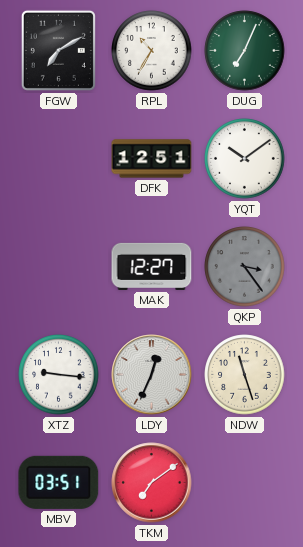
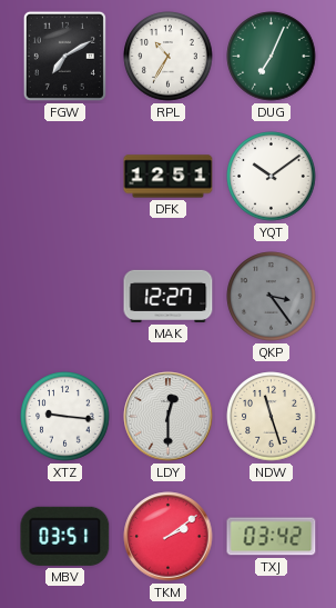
LDY: 12:34 -> 12:30
TKM: 7:09 -> 2:09
TXJ: none -> 03:42
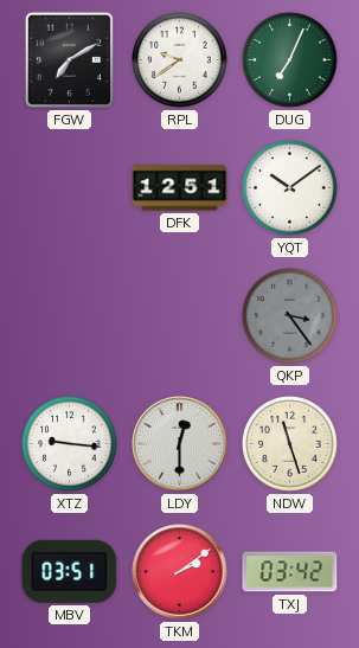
RPL: 10:35 -> 9:39
MAK: 12:27 -> none
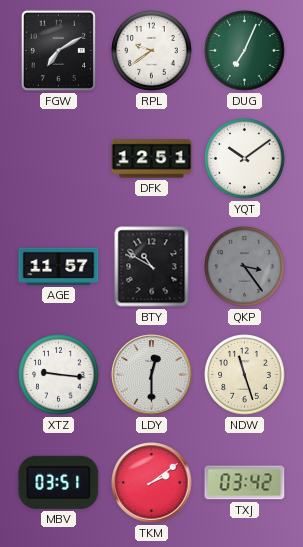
AGE: none -> 11:57
BTY: none -> 10:50
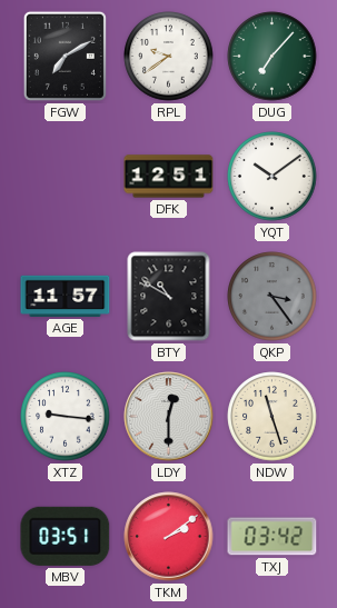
DUG: 7:04 -> 7:07
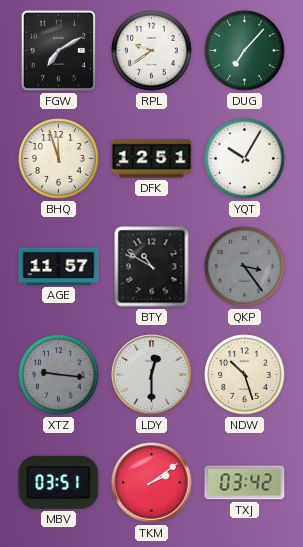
BHQ: none -> 11:57
YQT: 10:09 -> 10:05
XTZ dial: white -> grey
NDW: 11:27 -> 10:27
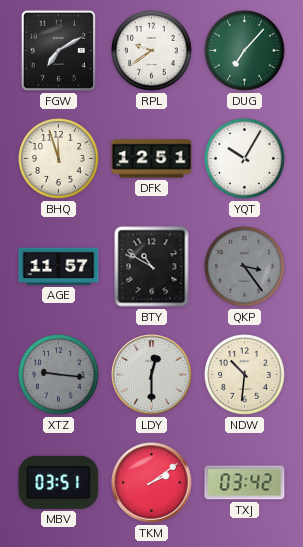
NDW: 10:27 -> 10:31
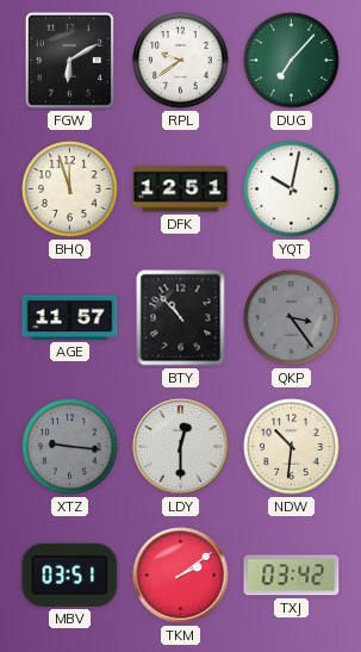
FGW: 7:10 -> 6:10
YQT: 10:05 -> 10:02
BTY: 10:50 -> 10:53
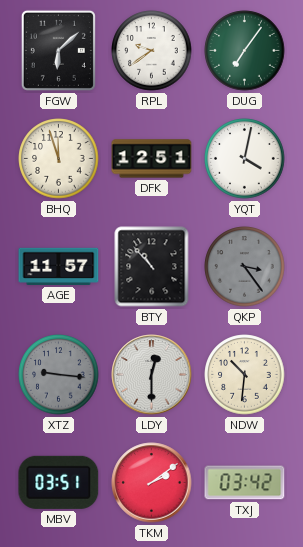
FGW: 6:10 -> 6:08
DUG: 7:07 -> 7:06
YQT: 10:02 -> 4:02
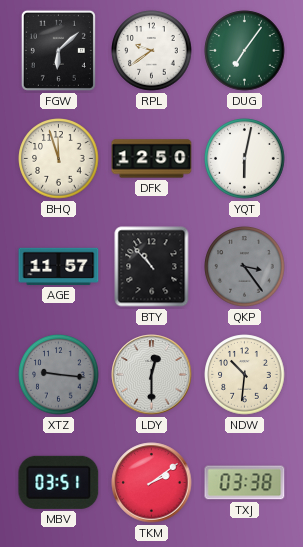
DFK: 12:51 -> 12:50
YQT: 4:02 -> 6:02
TXJ: 03:42 -> 03:38
